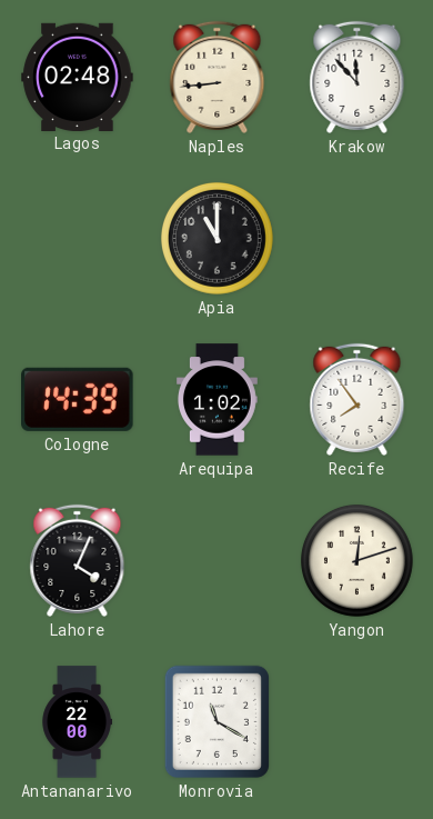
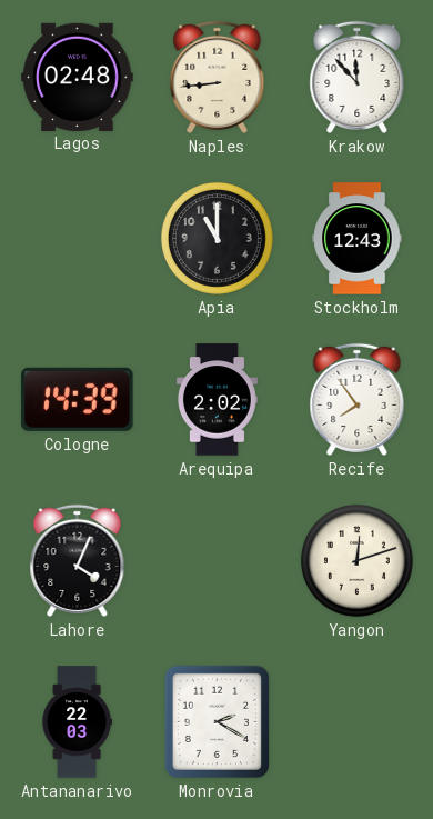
Stockholm: none -> 12:43
Arequipa: 1:02 -> 2:02
Antananarivo: 22:00 -> 22:03
Monrovia: 11:20 -> 2:20
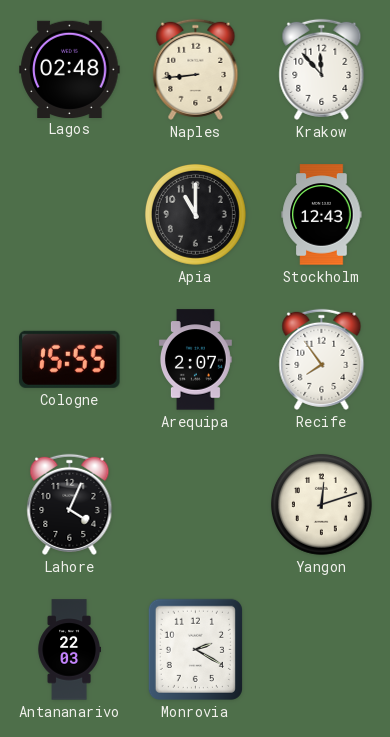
Cologne: 14:39 -> 15:55
Arequipa: 2:02 -> 2:07
